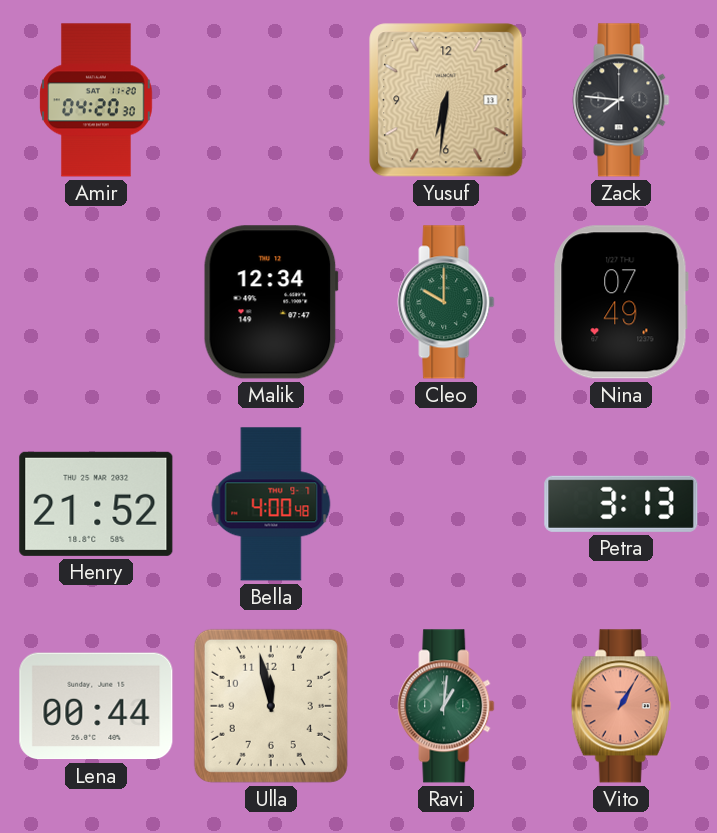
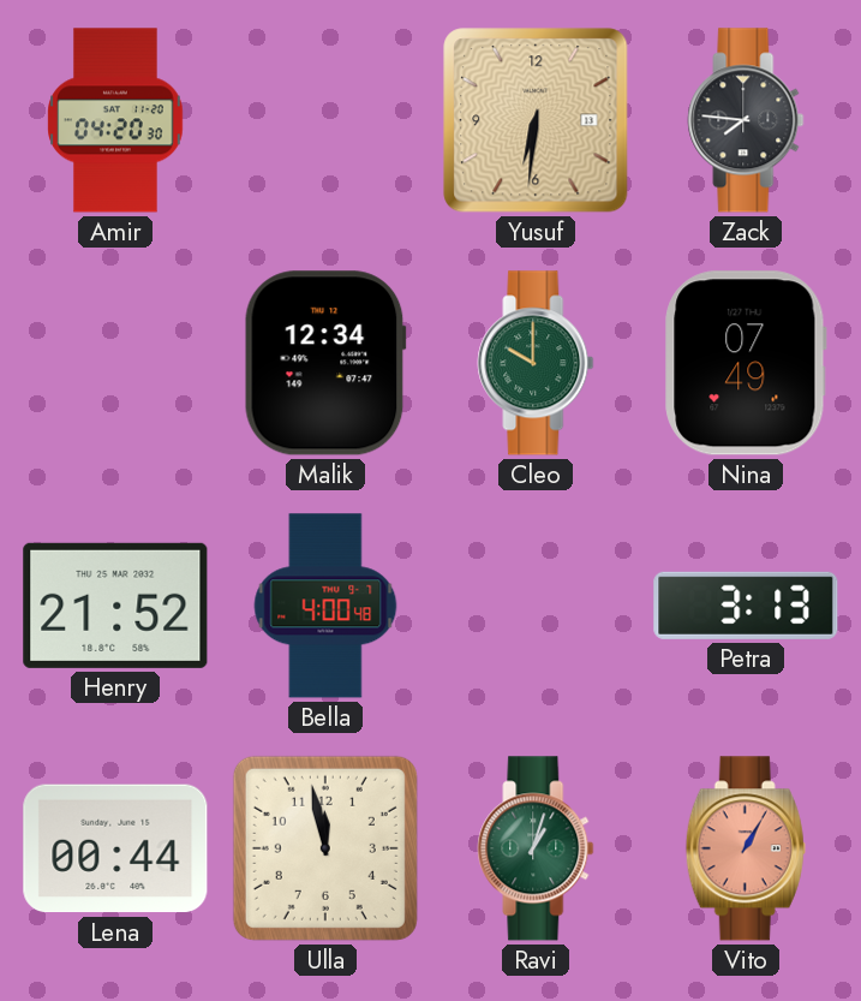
Ravi: 1:01 -> 1:03
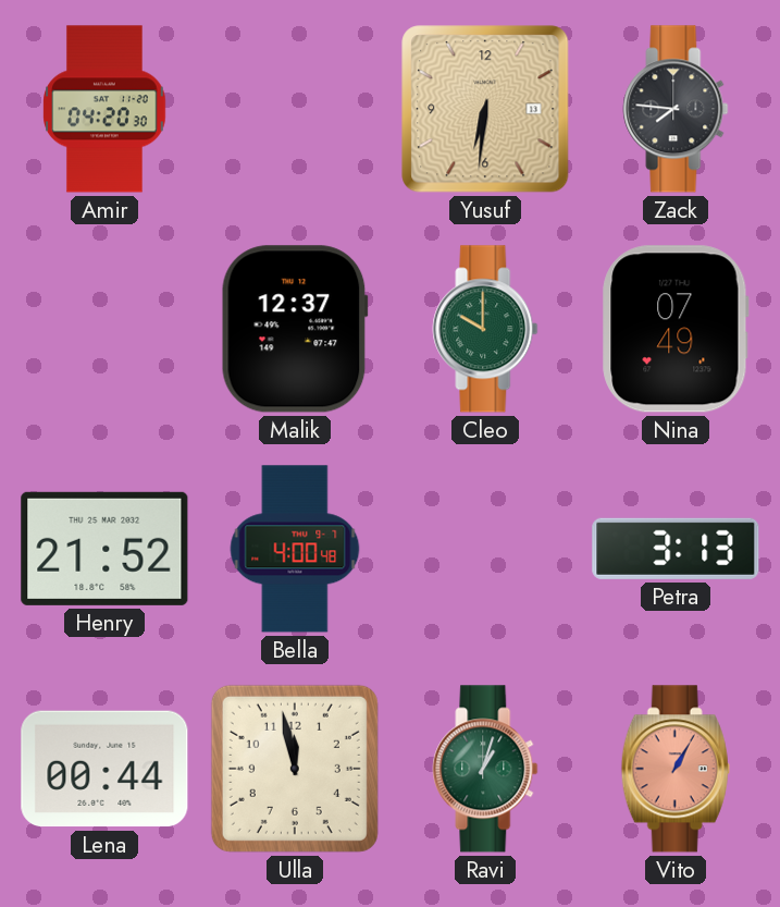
Malik: 12:34 -> 12:37
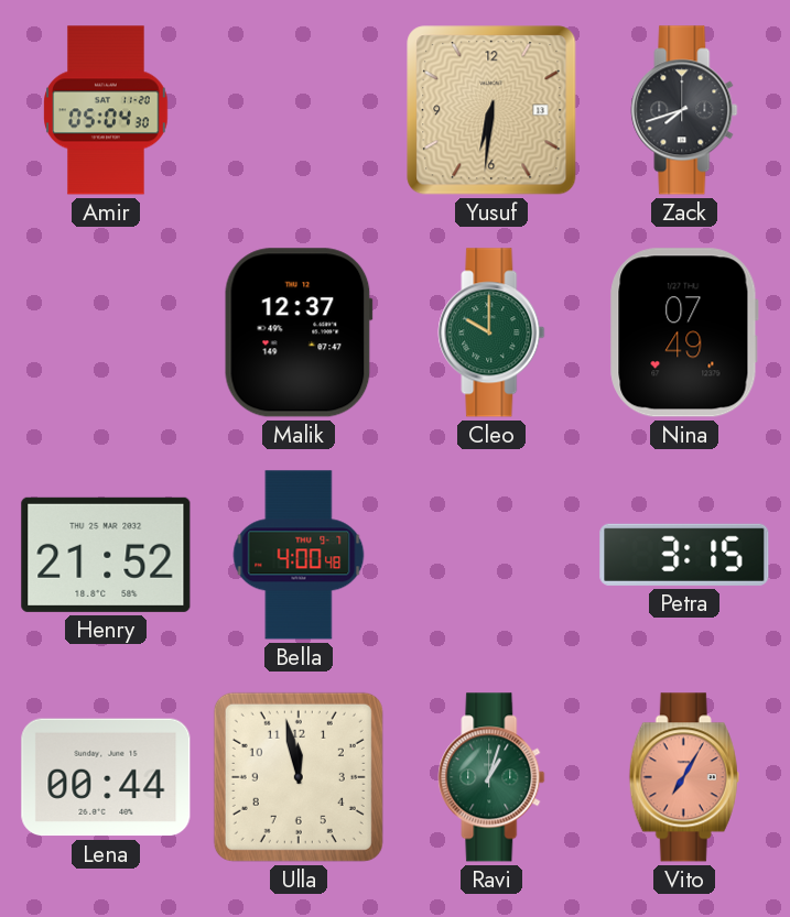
Amir: 04:20 -> 05:04
Zack: 7:46 -> 7:42
Petra: 3:13 -> 3:15
Vito: 1:05 -> 7:05
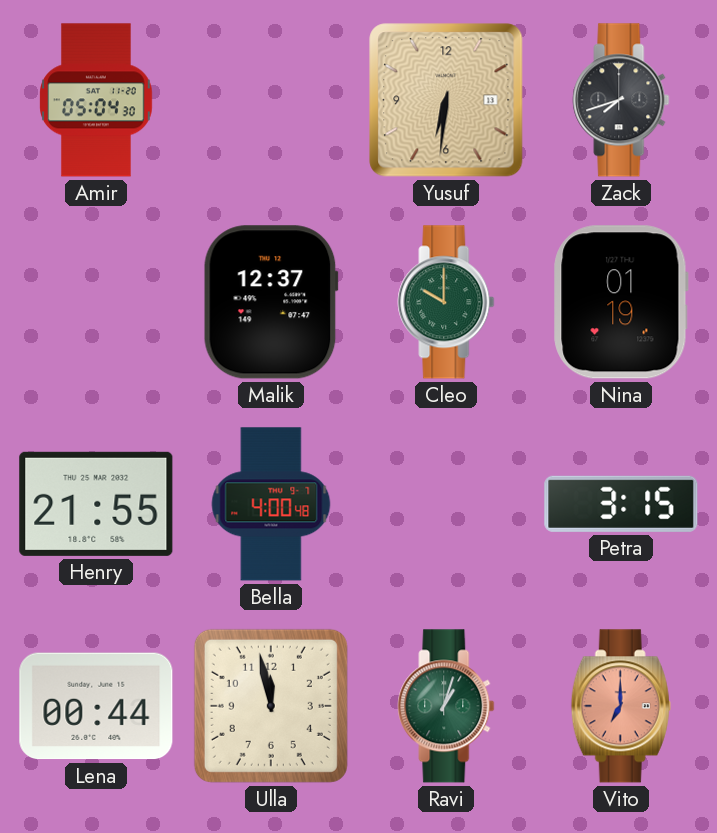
Nina: 07:49 -> 01:19
Henry: 21:52 -> 21:55
Vito: 7:05 -> 7:00
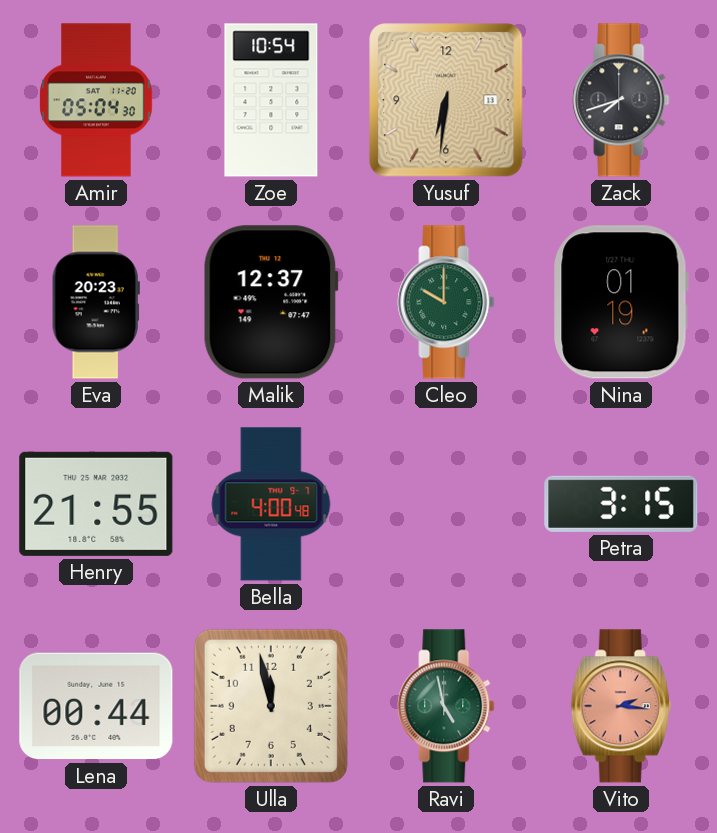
Zoe: none -> 10:54
Eva: none -> 20:23
Ravi: 1:03 -> 4:58
Vito: 7:00 -> 2:16
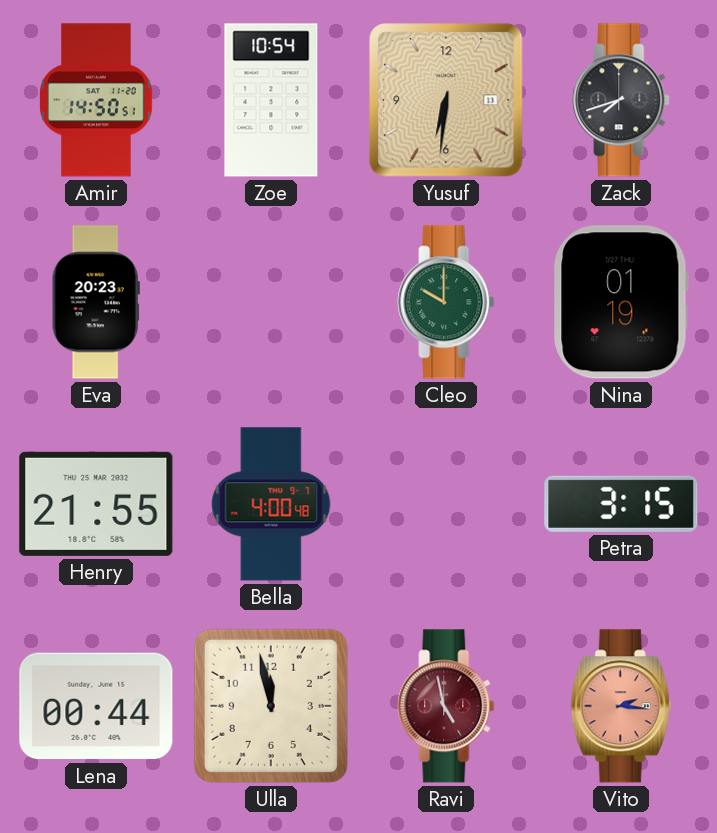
Amir: 05:04 -> 14:50
Malik: 12:37 -> none
Ravi dial: green -> burgundy
